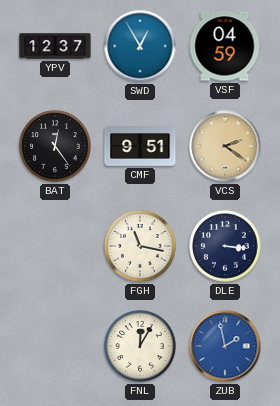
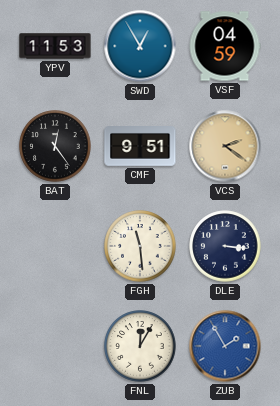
YPV: 12:37 -> 11:53
FGH: 11:17 -> 11:29
ZUB: 1:58 -> 1:55
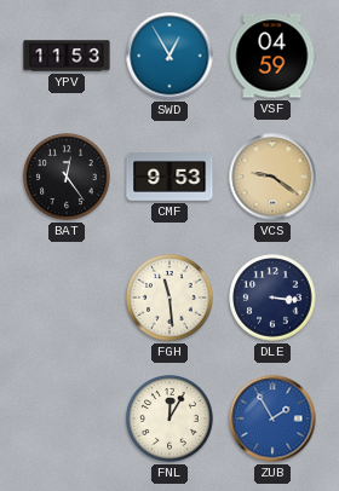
CMF: 9:51 -> 9:53
VCS: 2:21 -> 9:21
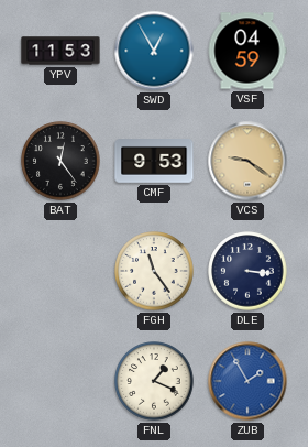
FGH: 11:29 -> 11:24
FNL: 12:05 -> 1:19
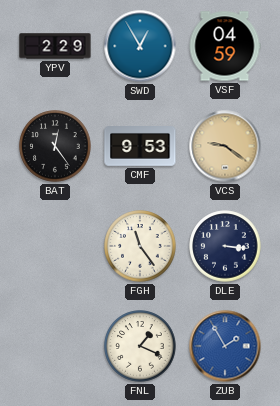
YPV: 11:53 -> 2:29
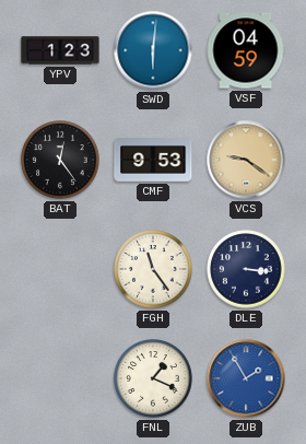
YPV: 2:29 -> 1:23
SWD: 12:55 -> 6:01
